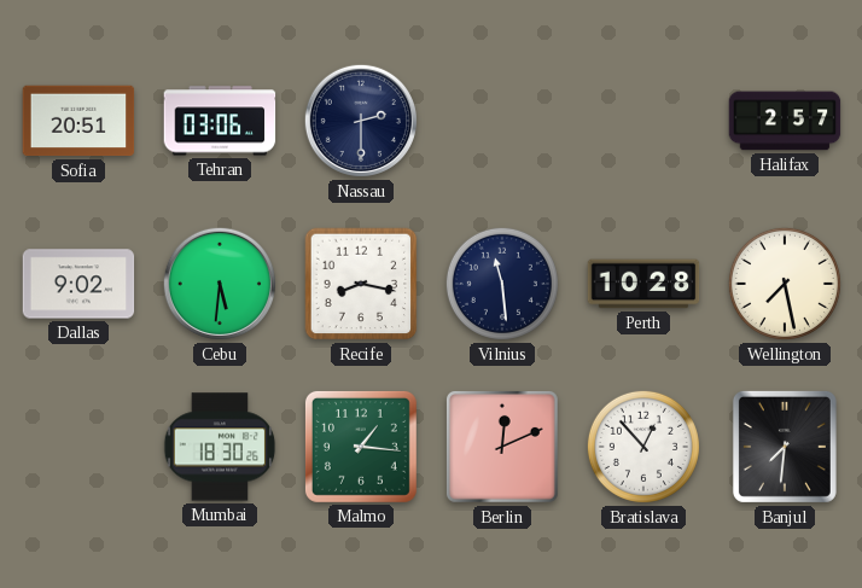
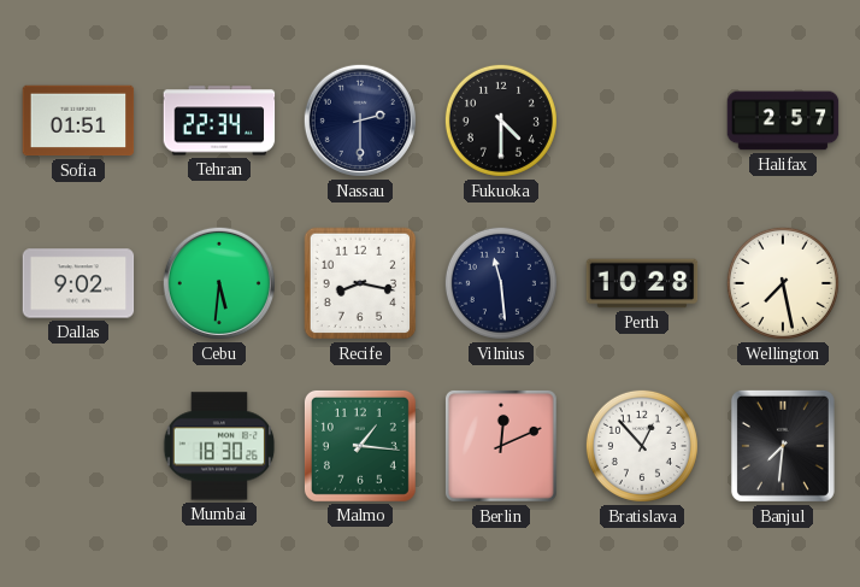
Sofia: 20:51 -> 01:51
Tehran: 03:06 -> 22:34
Fukuoka: none -> 4:30
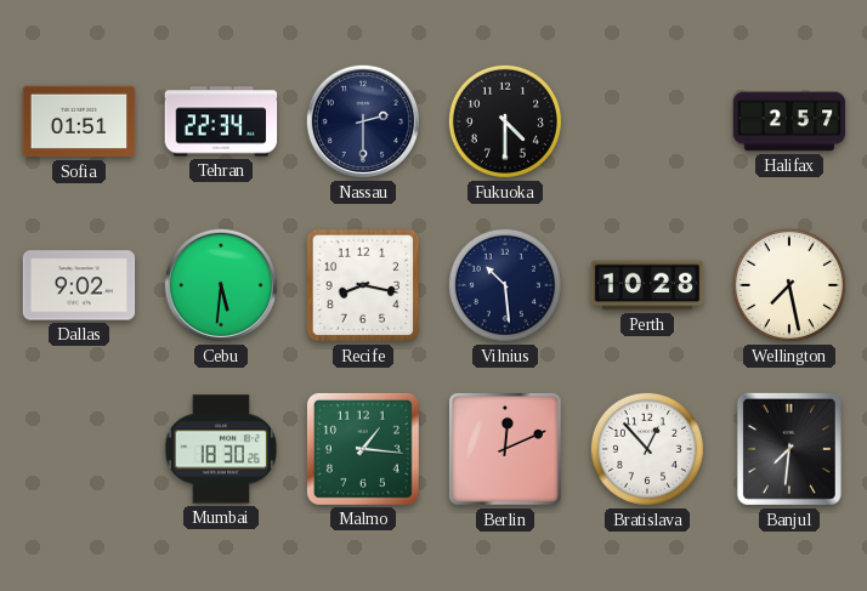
Vilnius: 11:29 -> 10:29
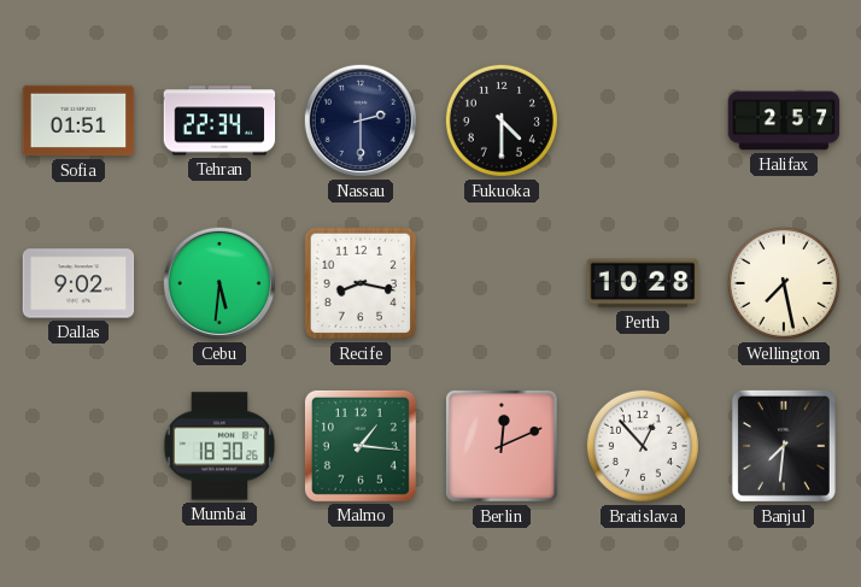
Vilnius: 10:29 -> none
